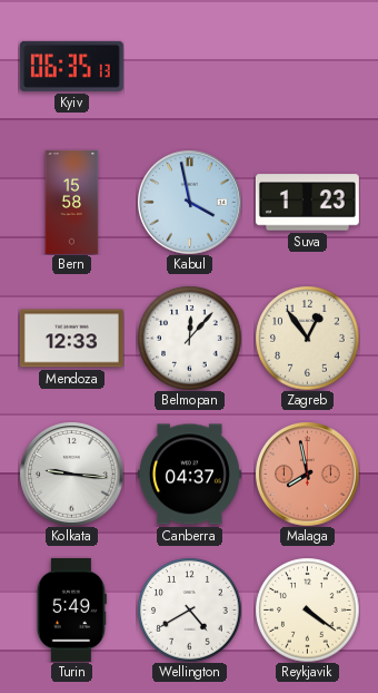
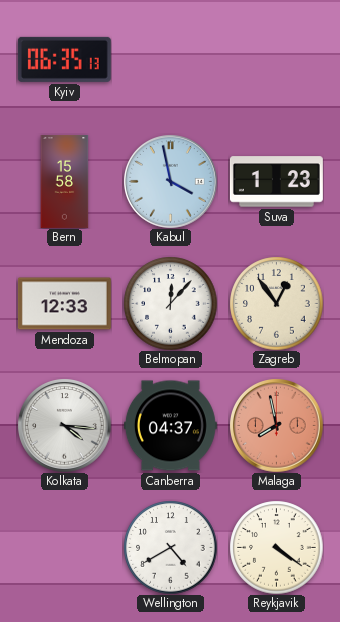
Kolkata: 9:16 -> 4:16
Turin: 5:49 -> none
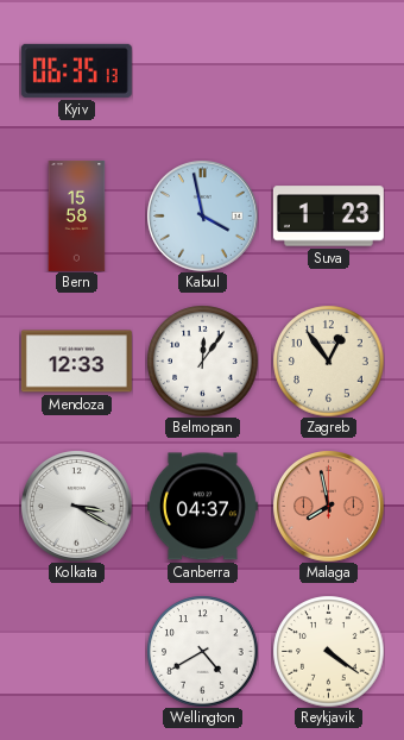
Belmopan: 12:07 -> 12:06
Kolkata: 4:16 -> 3:20
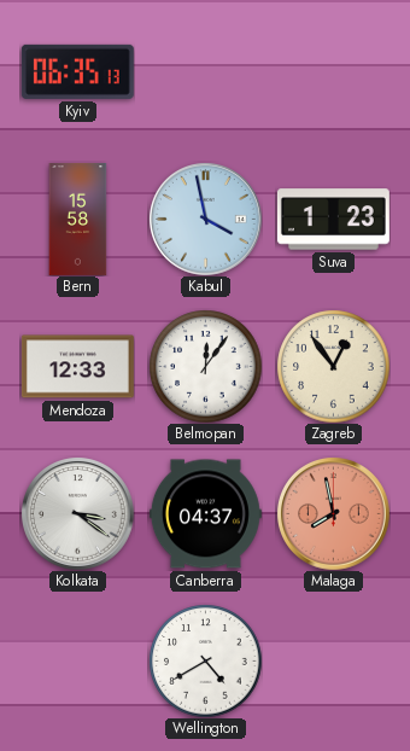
Kolkata: 3:20 -> 3:21
Reykjavik: 4:21 -> none
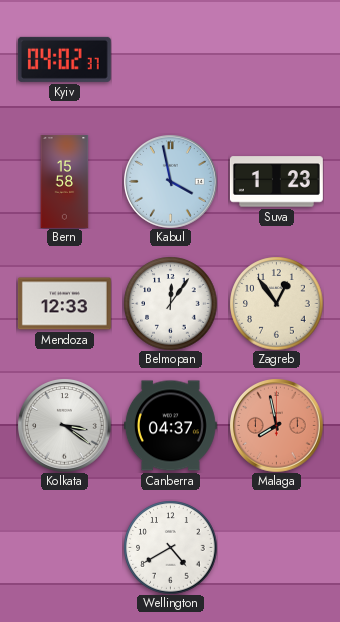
Kyiv: 06:35 -> 04:02
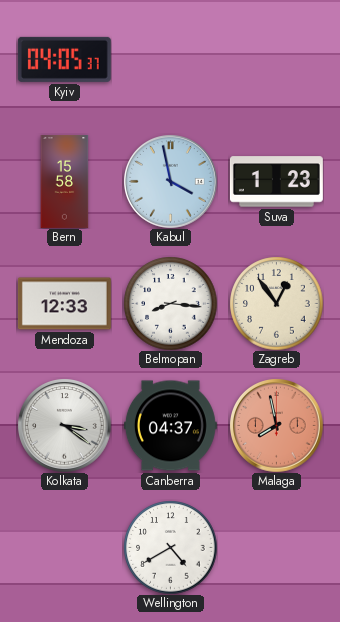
Kyiv: 04:02 -> 04:05
Belmopan: 12:06 -> 8:16
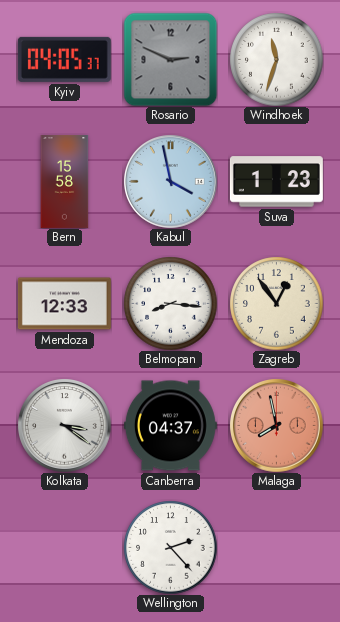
Rosario: none -> 2:49
Windhoek: none -> 11:33
Wellington: 4:40 -> 2:23
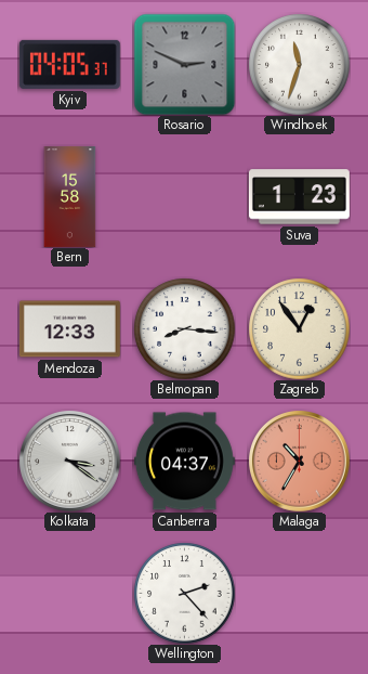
Kabul: 3:58 -> none
Malaga: 7:58 -> 10:35
